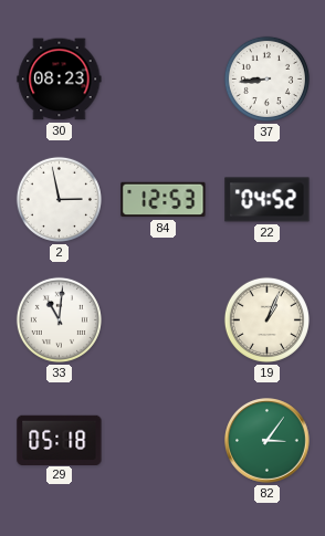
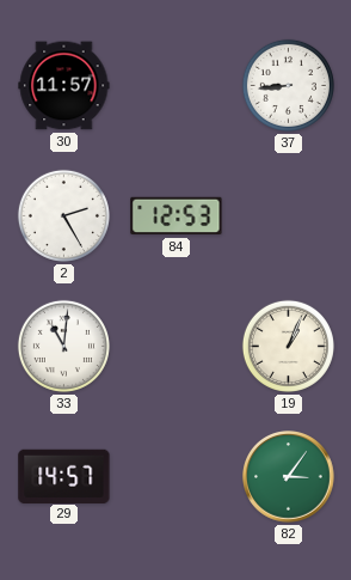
30: 08:23 -> 11:57
2: 2:58 -> 2:25
22: 04:52 -> none
29: 05:18 -> 14:57
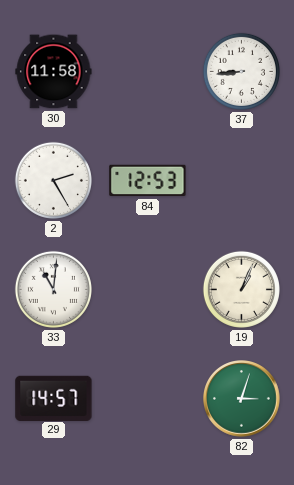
30: 11:57 -> 11:58
82: 3:06 -> 3:03
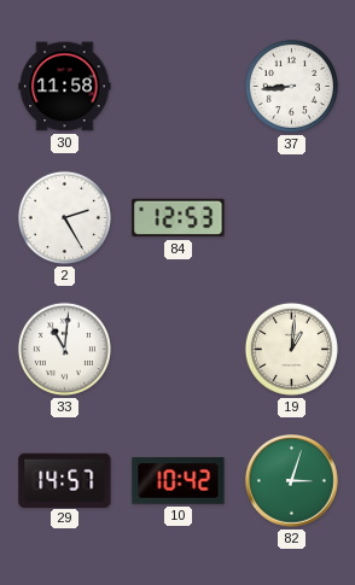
19: 1:04 -> 1:01
10: none -> 10:42
